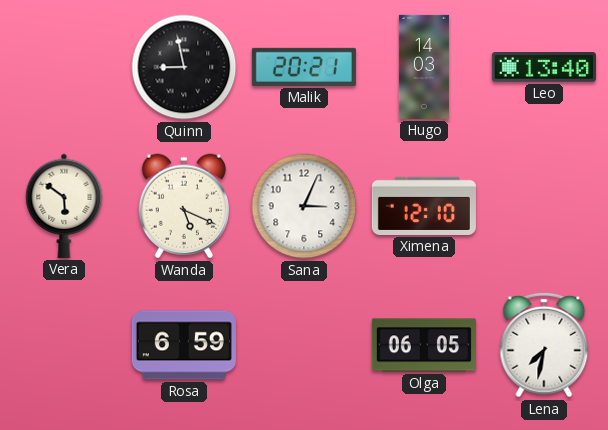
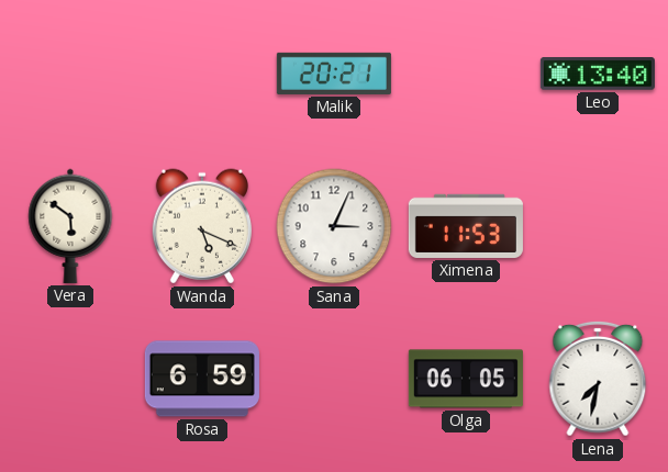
Quinn: 8:58 -> none
Hugo: 14:03 -> none
Ximena: 12:10 -> 11:53
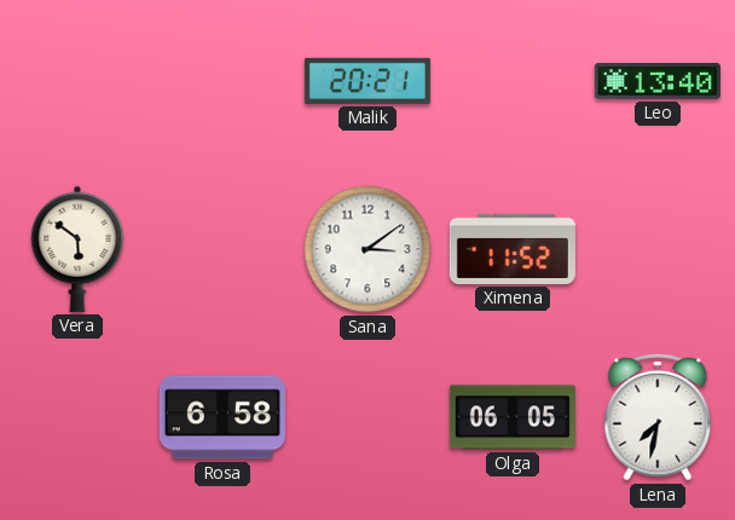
Wanda: 5:19 -> none
Sana: 3:04 -> 3:09
Ximena: 11:53 -> 11:52
Rosa: 6:59 -> 6:58
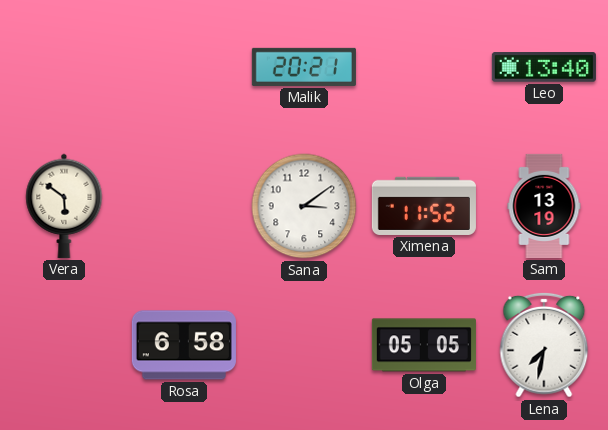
Sam: none -> 13:19
Olga: 06:05 -> 05:05
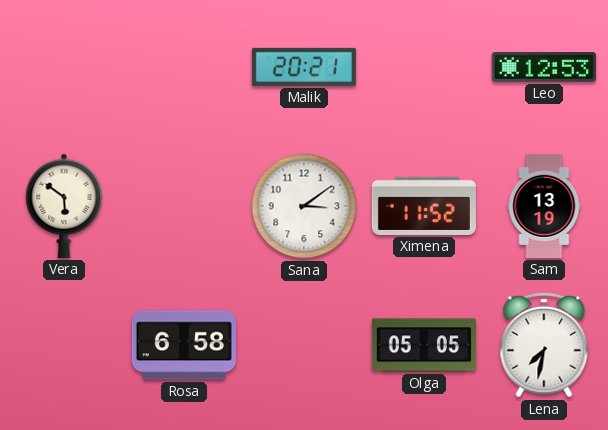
Leo: 13:40 -> 12:53
